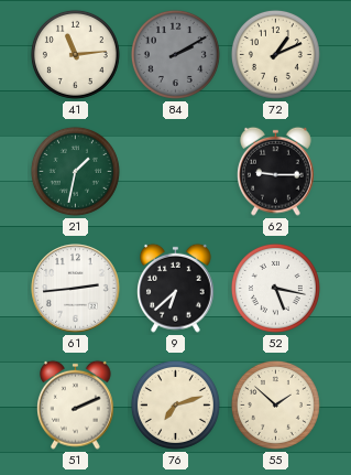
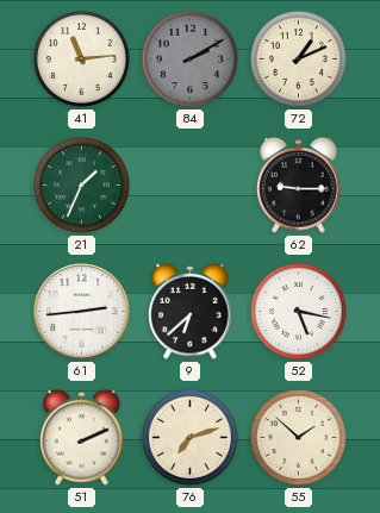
21: 1:32 -> 1:34
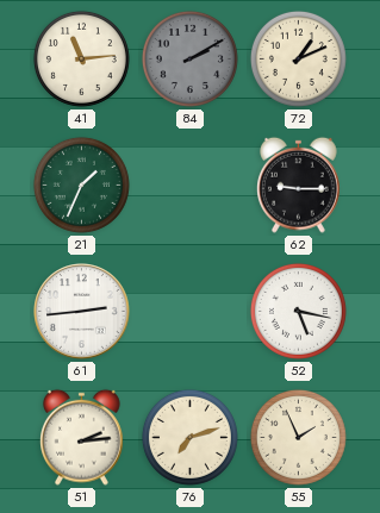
9: 6:38 -> none
51: 2:11 -> 2:14
55: 1:52 -> 1:56
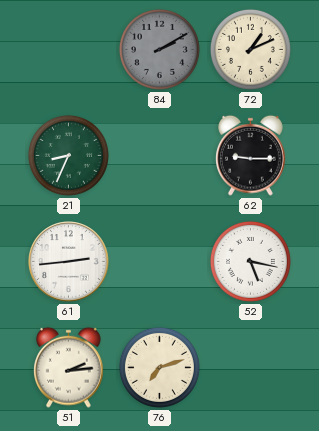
41: 11:14 -> none
21: 1:34 -> 8:34
55: 1:56 -> none
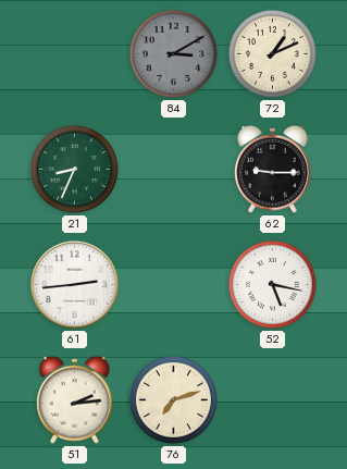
84: 2:10 -> 3:10
